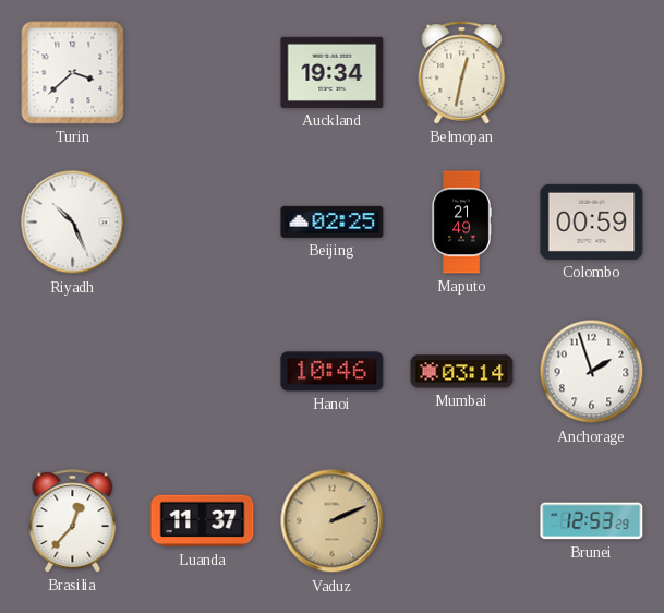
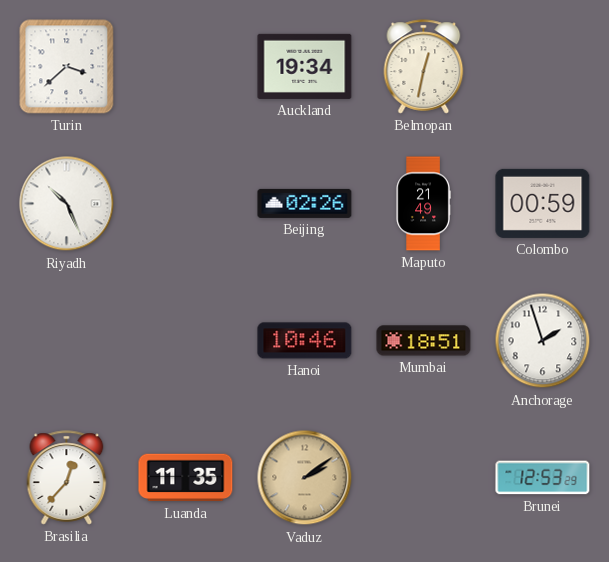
Beijing: 02:25 -> 02:26
Mumbai: 03:14 -> 18:51
Luanda: 11:37 -> 11:35
Vaduz: 2:11 -> 2:09
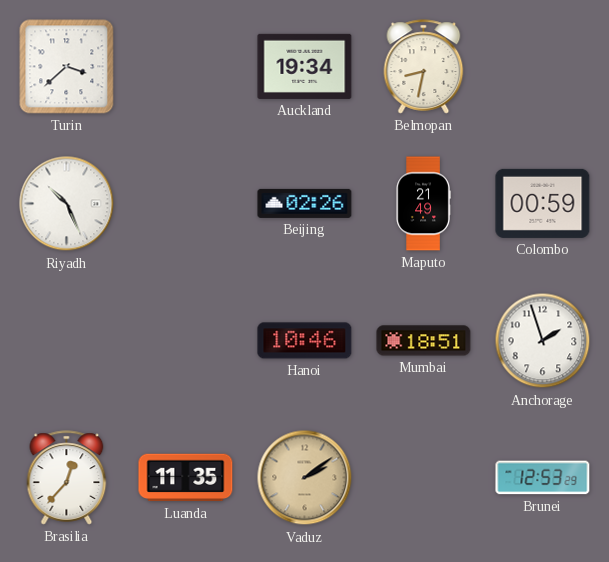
Belmopan: 12:32 -> 8:32
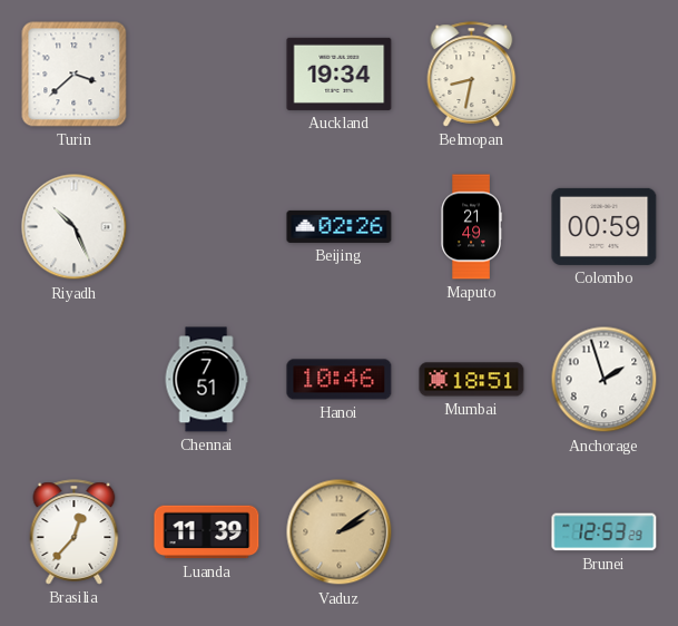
Chennai: none -> 7:51
Luanda: 11:35 -> 11:39
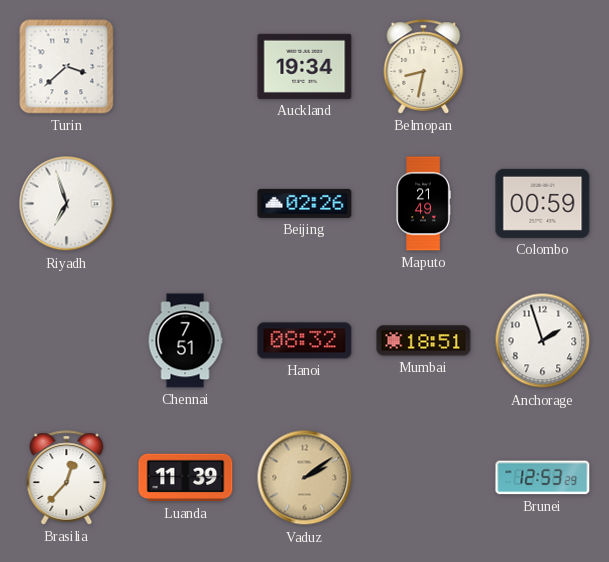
Riyadh: 10:26 -> 6:57
Hanoi: 10:46 -> 08:32
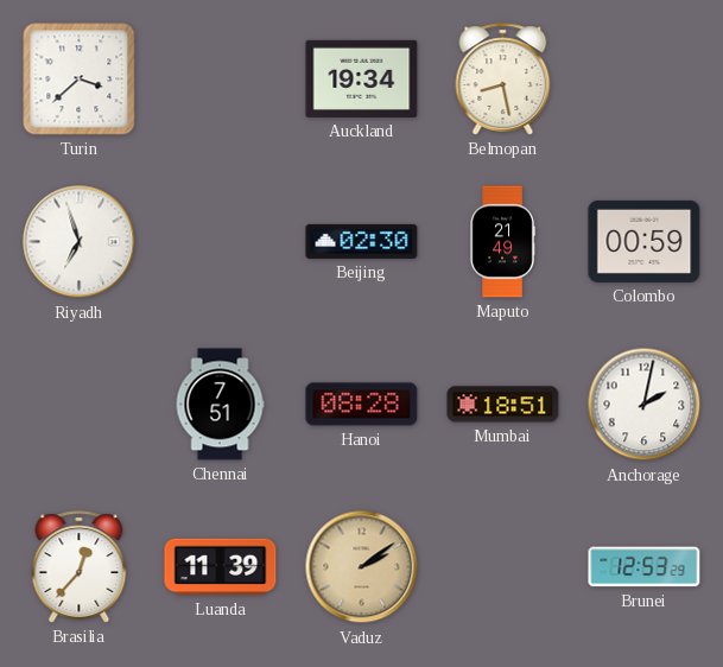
Belmopan: 8:32 -> 8:28
Beijing: 02:26 -> 02:30
Hanoi: 08:32 -> 08:28
Anchorage: 1:57 -> 2:02
